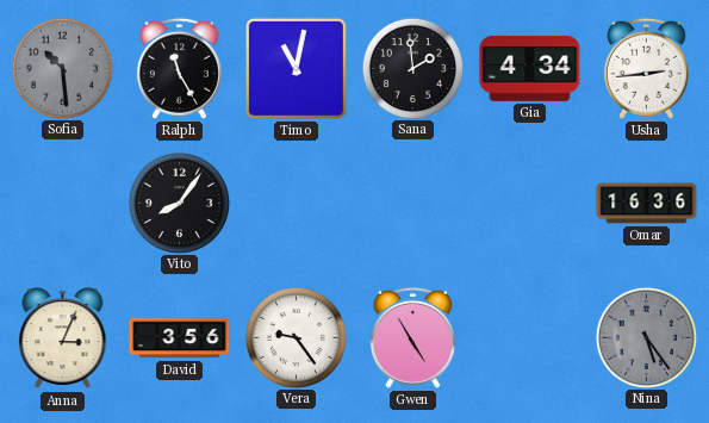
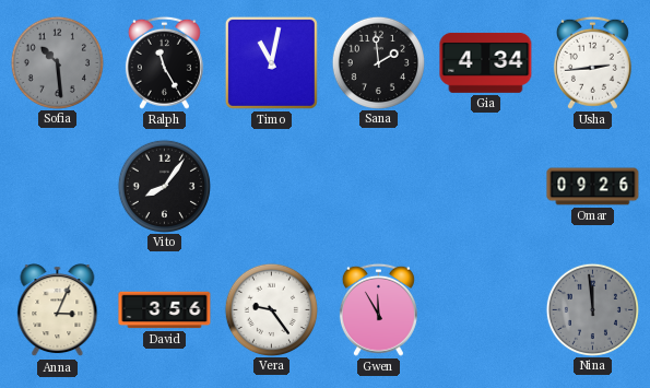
Omar: 16:36 -> 09:26
Gwen: 4:55 -> 11:55
Nina: 5:24 -> 11:59
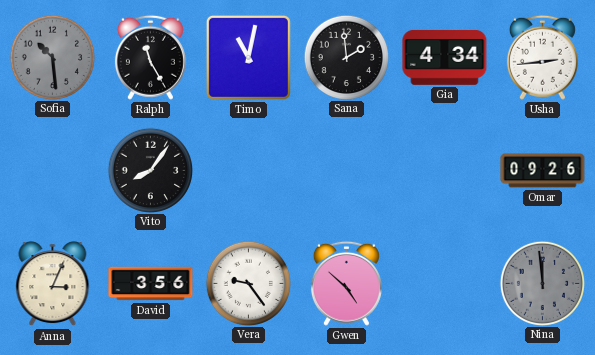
Gwen: 11:55 -> 4:52
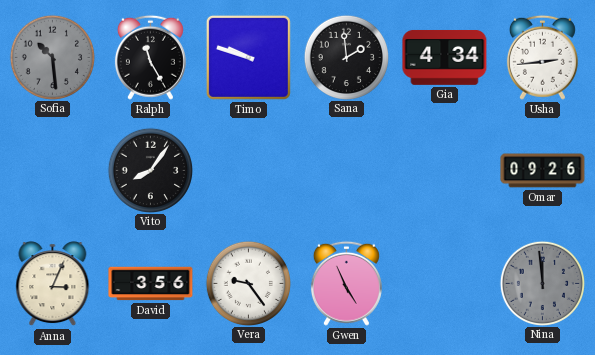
Timo: 11:02 -> 9:48
Gwen: 4:52 -> 4:56
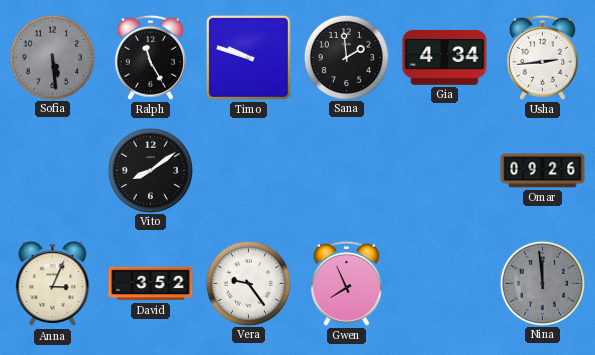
Sofia: 10:29 -> 5:29
Vito: 8:06 -> 8:09
David: 3:56 -> 3:52
Gwen: 4:56 -> 7:56
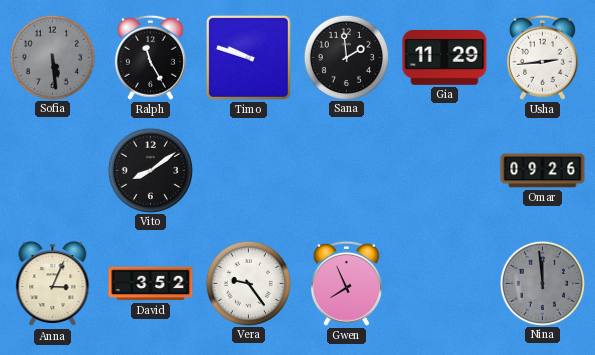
Gia: 4:34 -> 11:29
